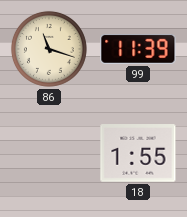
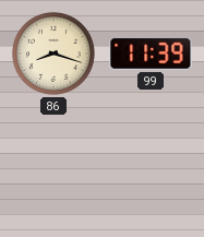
86: 11:18 -> 8:18
18: 1:55 -> none
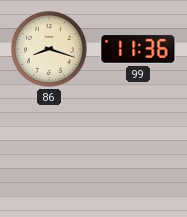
99: 11:39 -> 11:36
